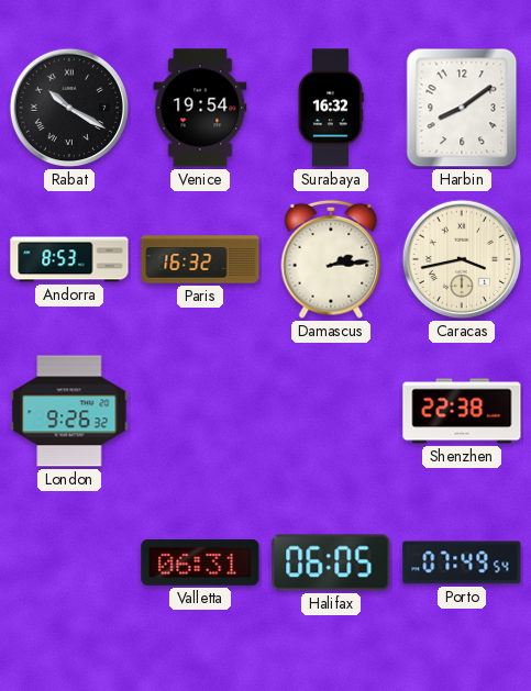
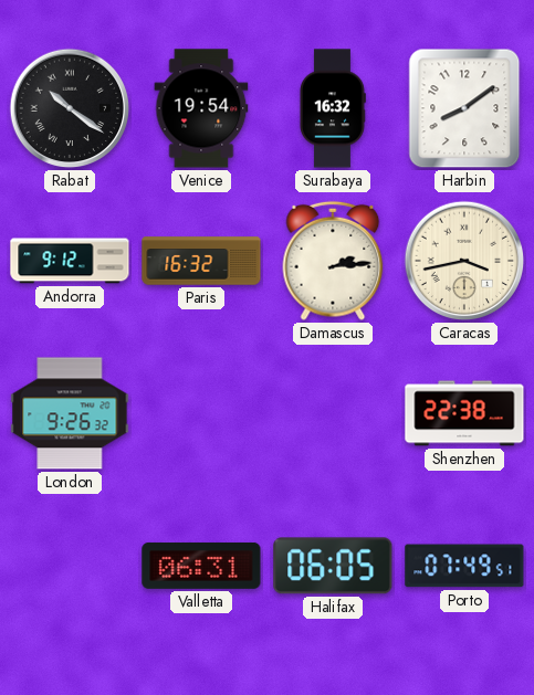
Rabat: 10:20 -> 10:21
Andorra: 8:53 -> 9:12
Porto: 07:49:54 -> 07:49:51
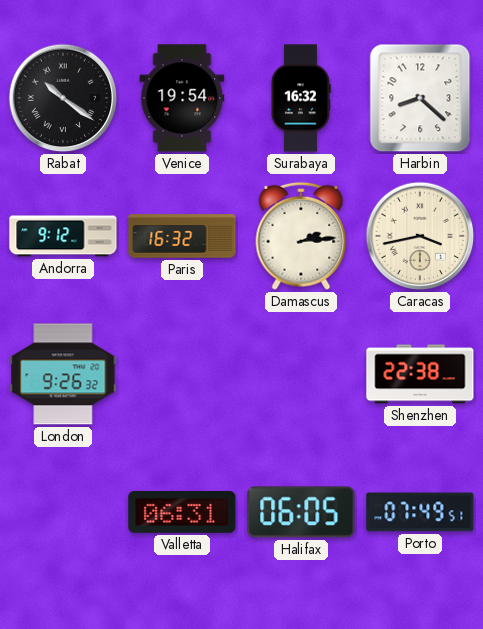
Harbin: 8:09 -> 8:22
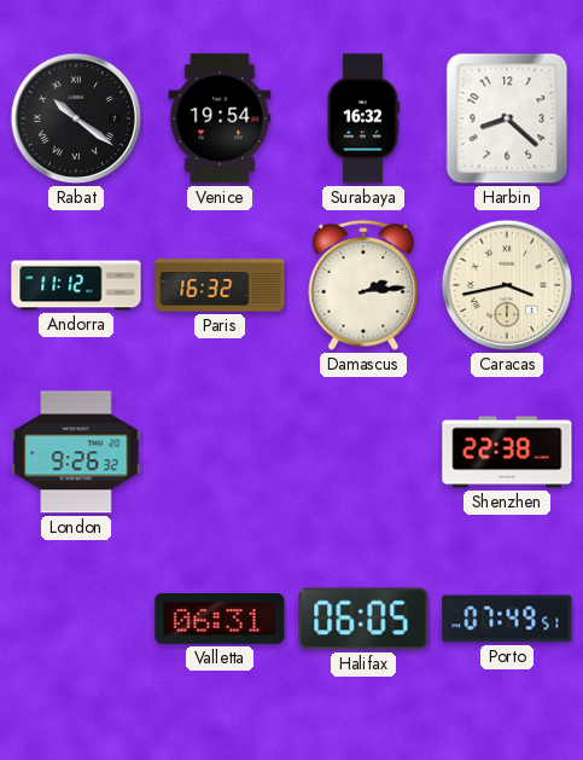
Andorra: 9:12 -> 11:12
